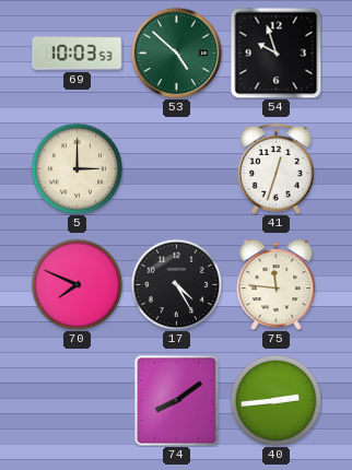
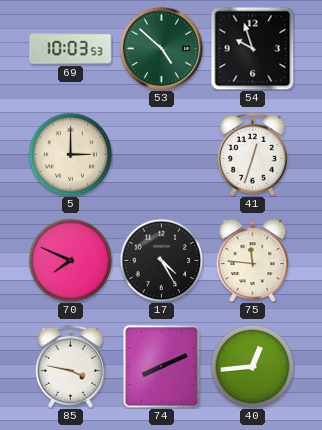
85: none -> 3:47
74: 8:09 -> 8:11
40: 2:44 -> 12:44
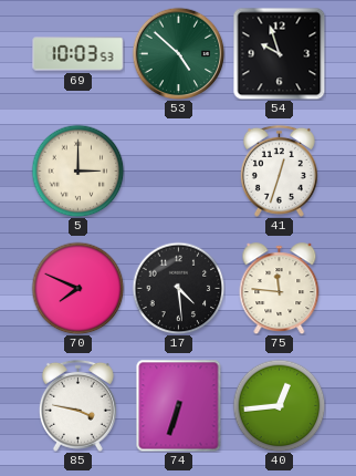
17: 4:25 -> 4:29
74: 8:11 -> 6:33
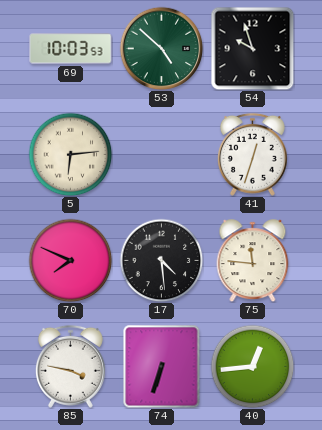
5: 3:00 -> 6:14
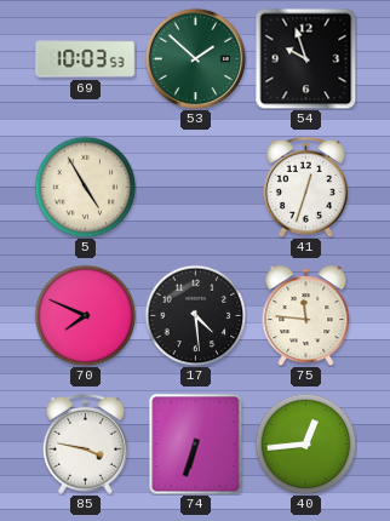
53: 4:52 -> 1:52
5: 6:14 -> 4:55
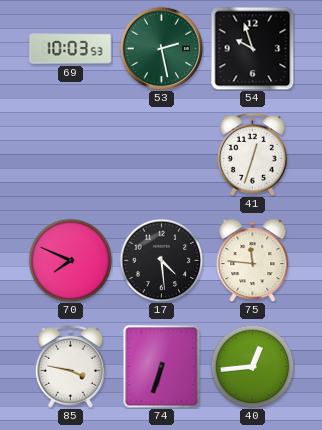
53: 1:52 -> 2:28
5: 4:55 -> none
